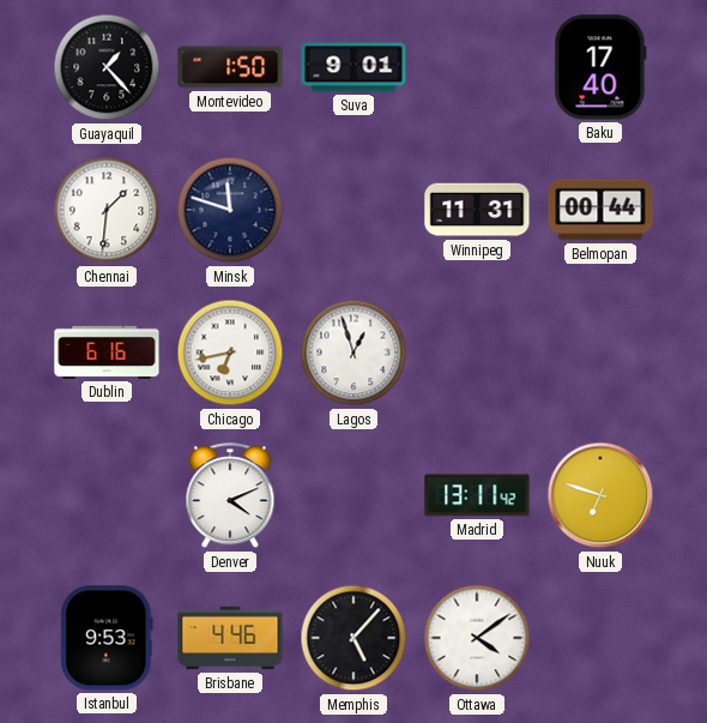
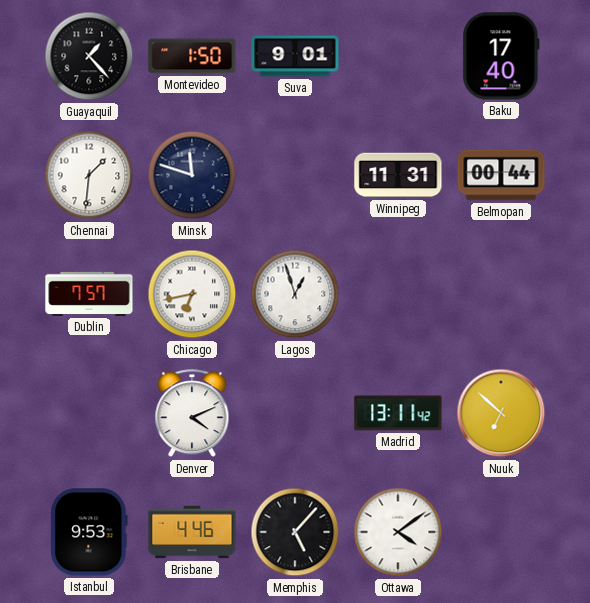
Dublin: 6:16 -> 7:57
Nuuk: 6:48 -> 6:52
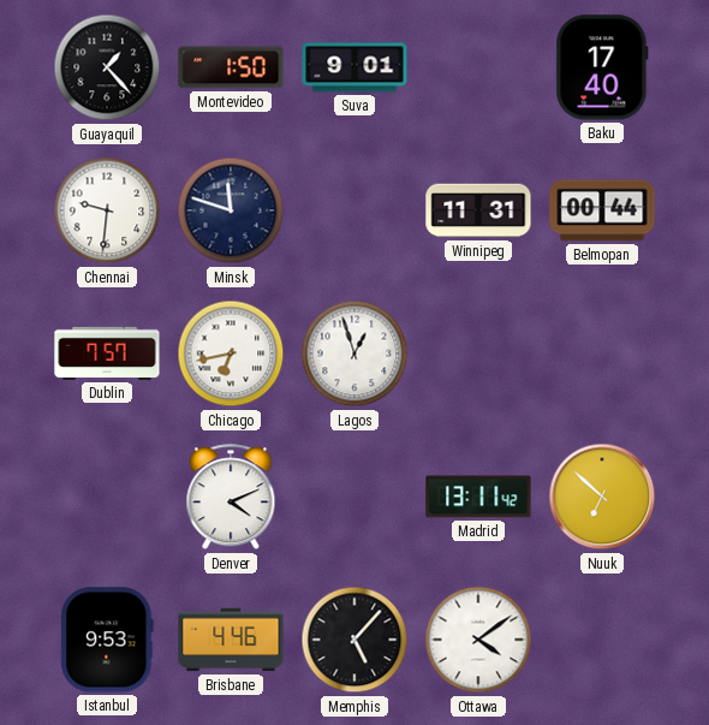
Chennai: 1:31 -> 9:31
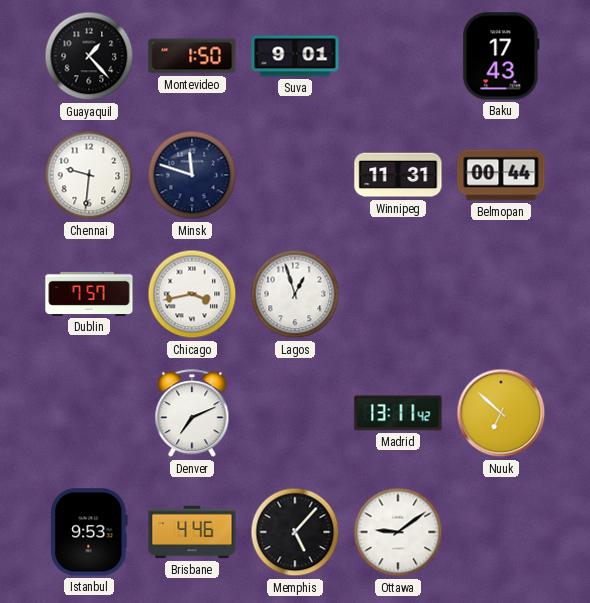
Baku: 17:40 -> 17:43
Chicago: 6:43 -> 3:43
Denver: 4:11 -> 7:11
Ottawa: 4:09 -> 9:09
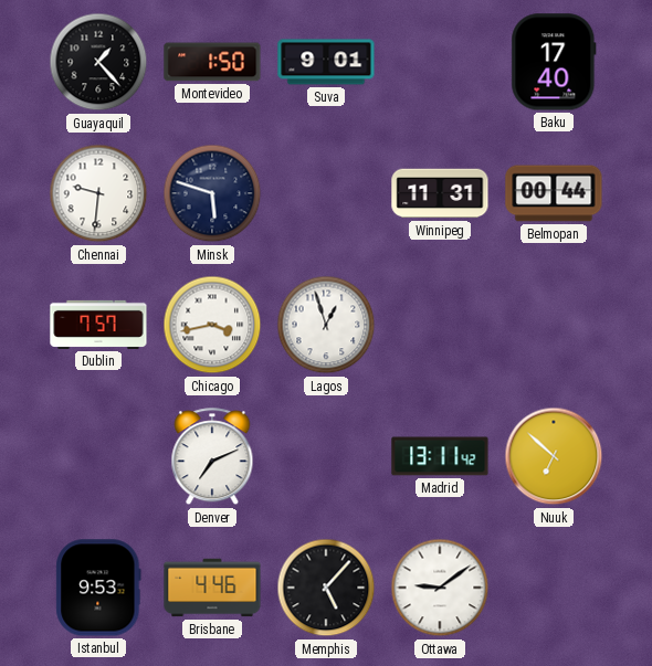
Baku: 17:43 -> 17:40
Minsk: 11:48 -> 5:48
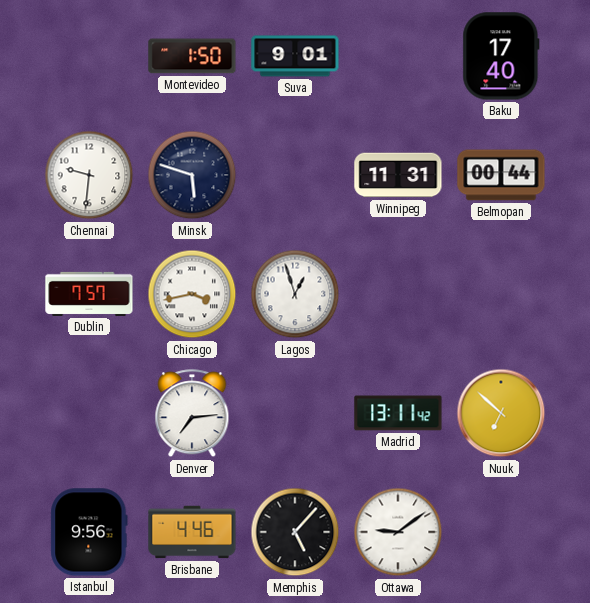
Guayaquil: 1:23 -> none
Denver: 7:11 -> 7:14
Istanbul: 9:53 -> 9:56
